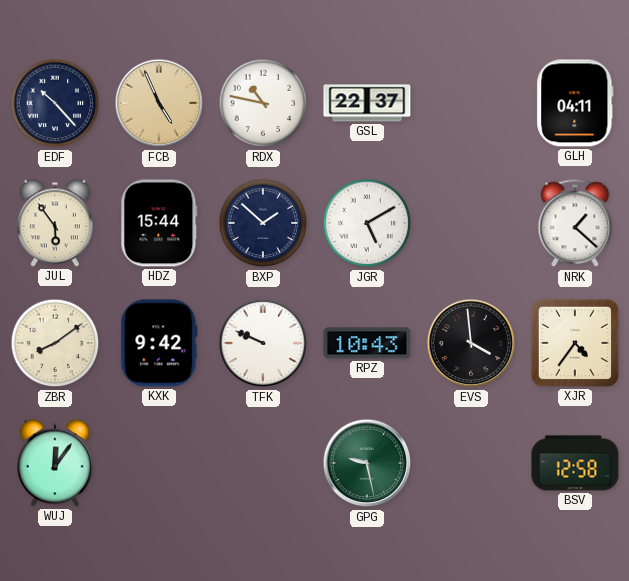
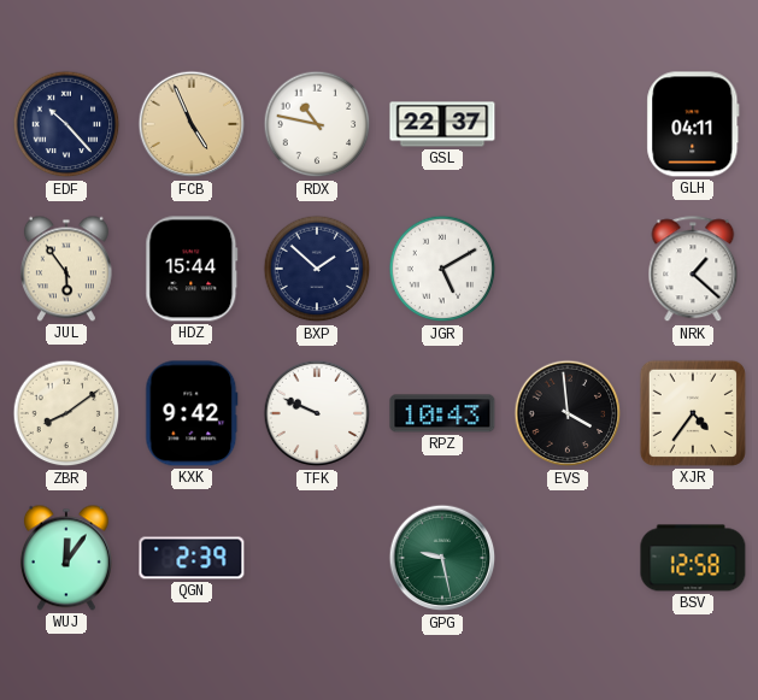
QGN: none -> 2:39
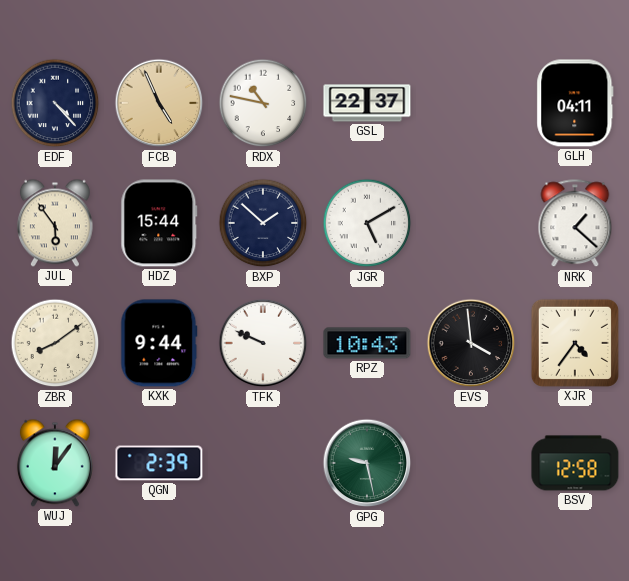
EDF: 10:23 -> 4:23
KXK: 9:42 -> 9:44
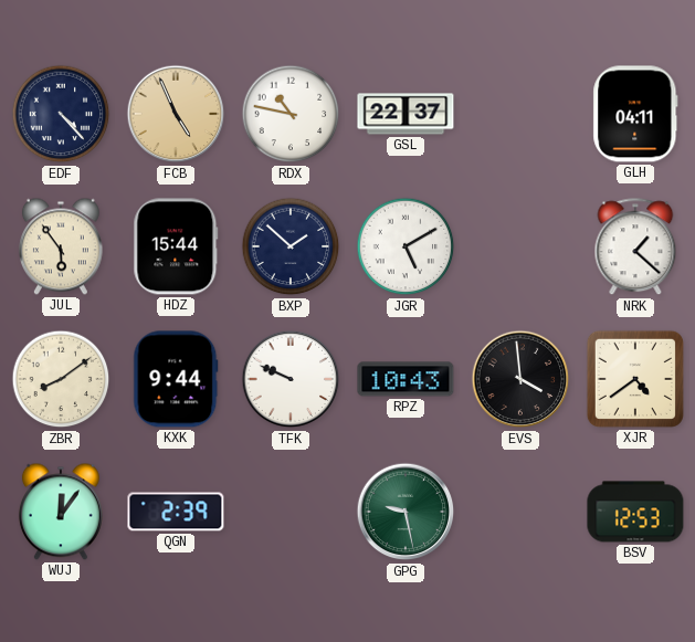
XJR: 4:36 -> 4:39
BSV: 12:58 -> 12:53
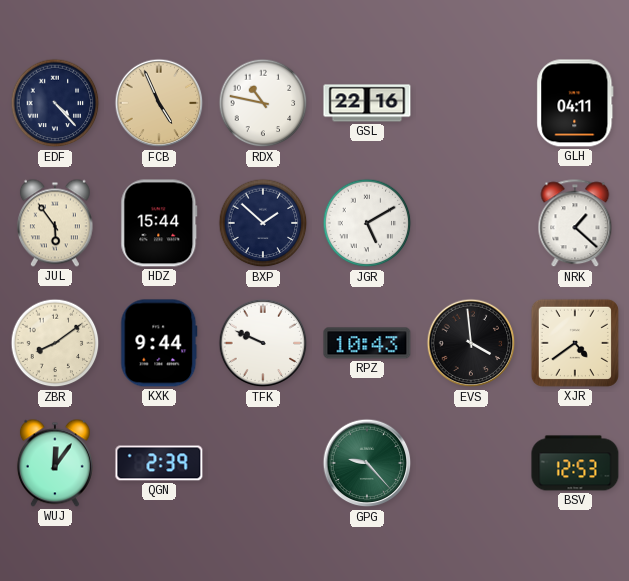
GSL: 22:37 -> 22:16
GPG: 9:28 -> 9:23
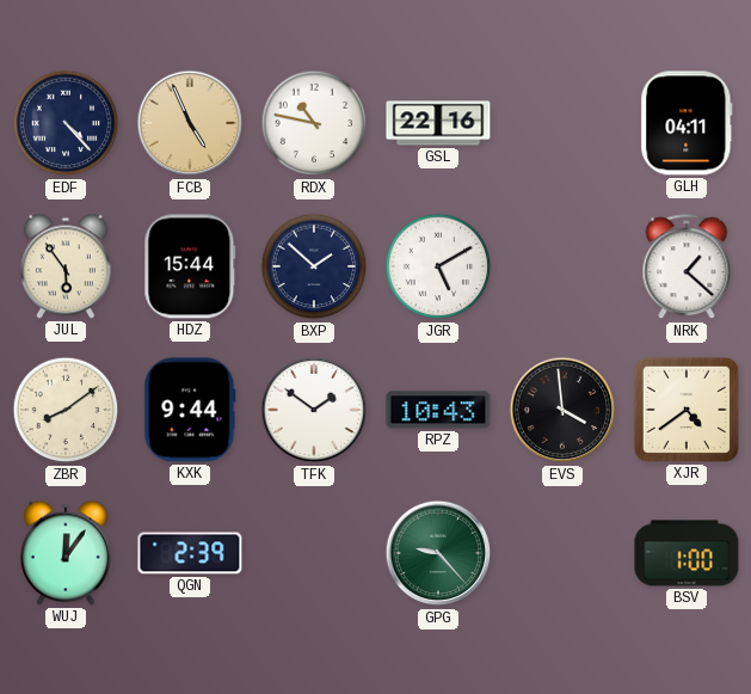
TFK: 9:49 -> 1:51
BSV: 12:53 -> 1:00
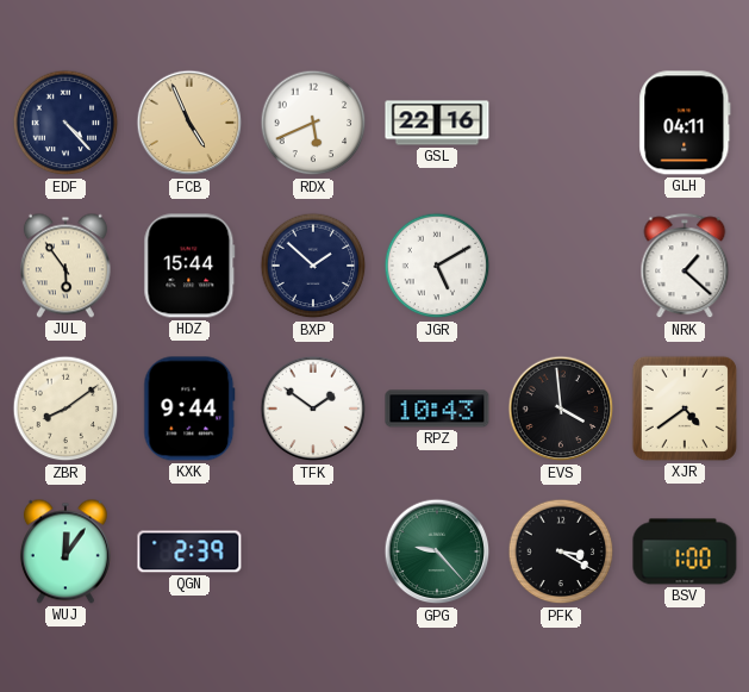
RDX: 10:47 -> 5:41
PFK: none -> 3:20
